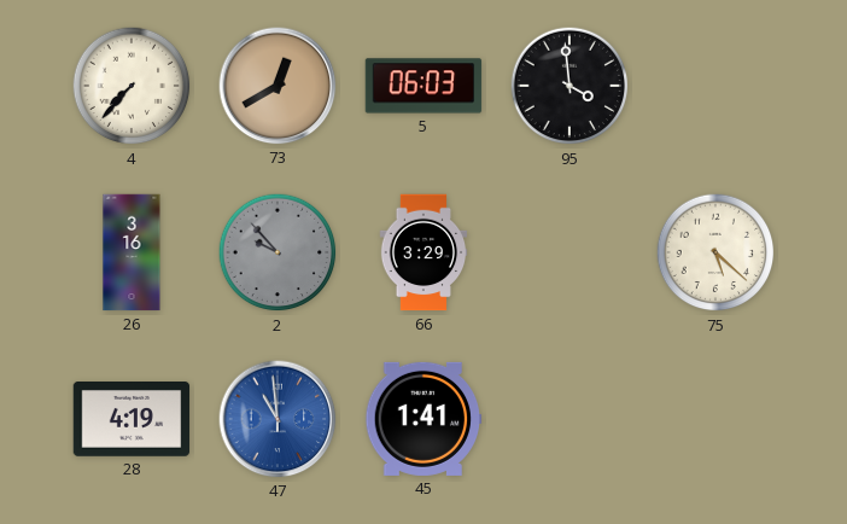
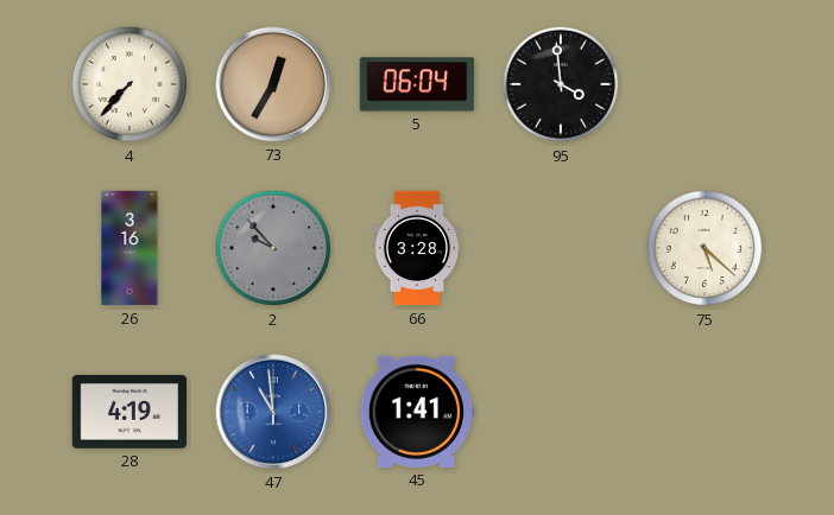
73: 12:40 -> 12:35
5: 06:03 -> 06:04
66: 3:29 -> 3:28
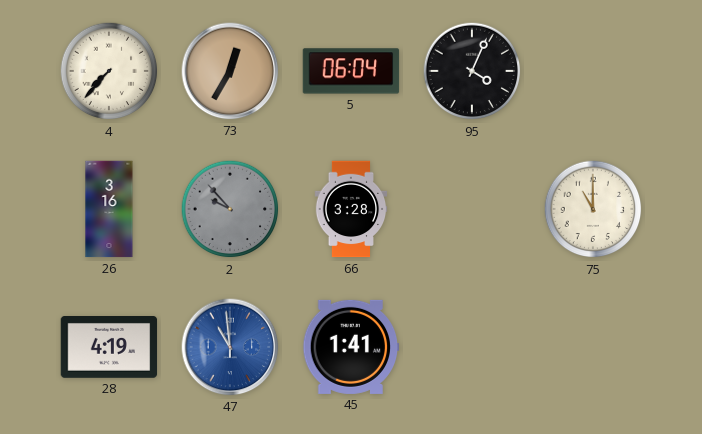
95: 3:59 -> 4:04
75: 5:22 -> 11:00
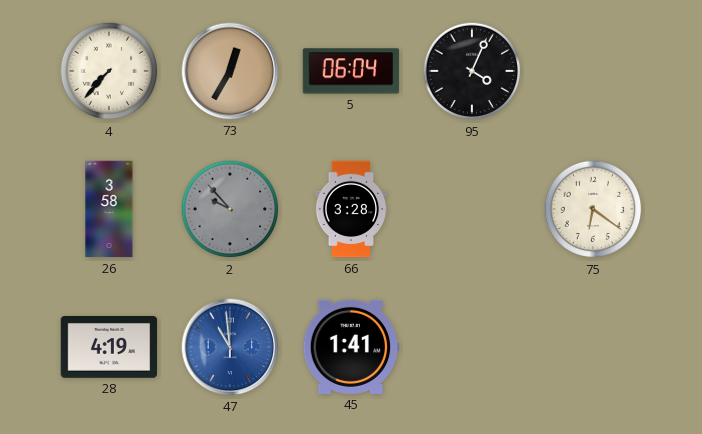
26: 3:16 -> 3:58
75: 11:00 -> 6:21
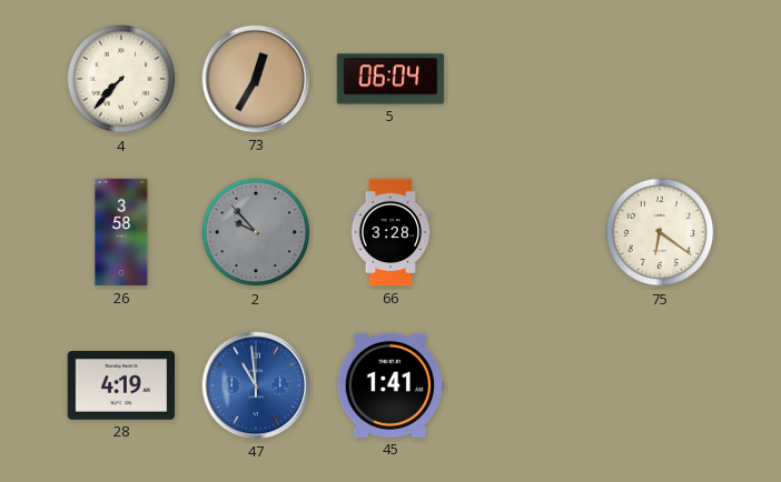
95: 4:04 -> none
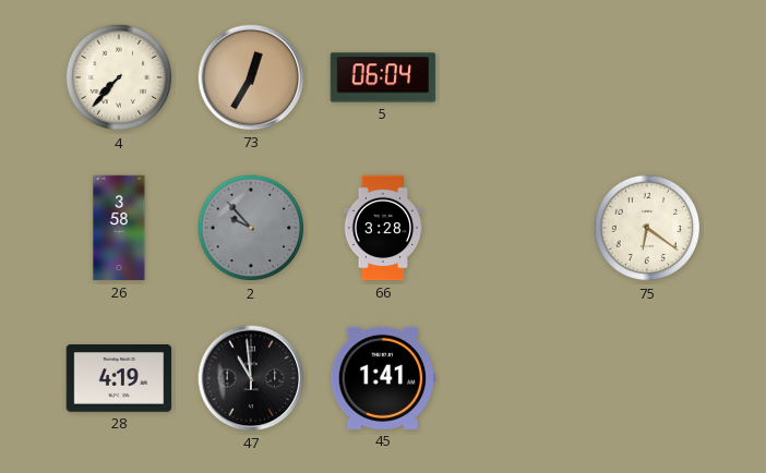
47 dial: blue -> black
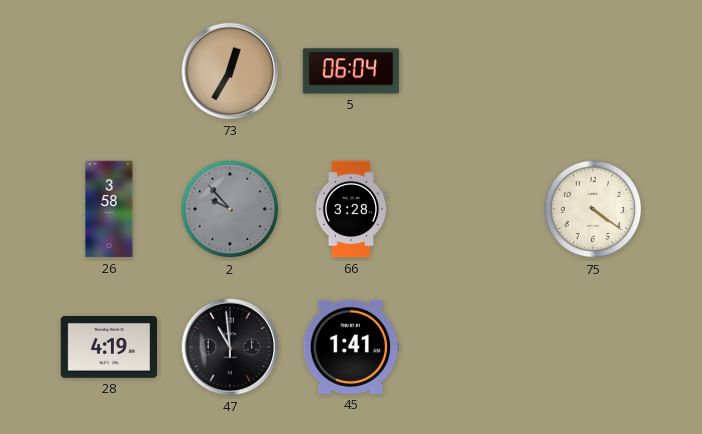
4: 7:37 -> none
75: 6:21 -> 4:21
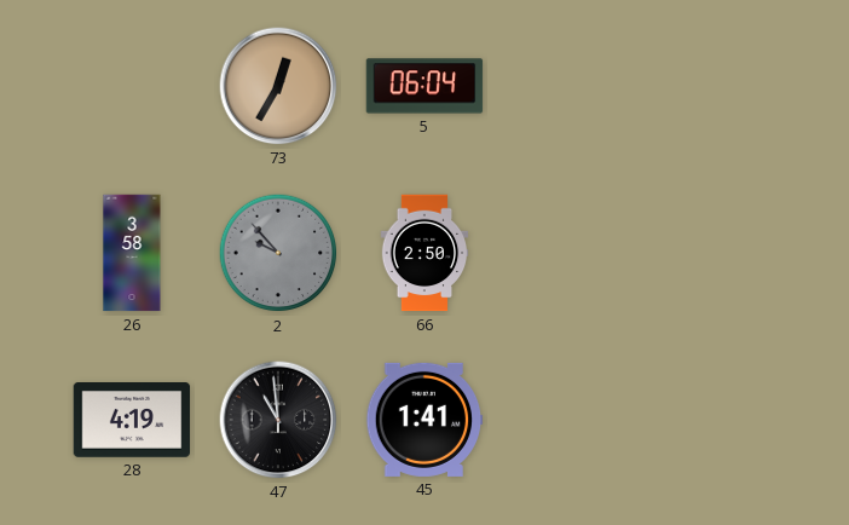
66: 3:28 -> 2:50
75: 4:21 -> none
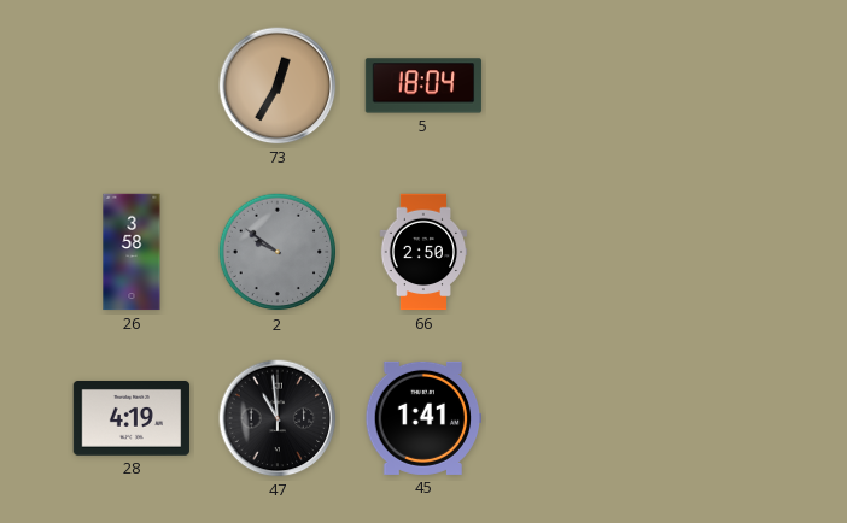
5: 06:04 -> 18:04
2: 9:53 -> 9:51
